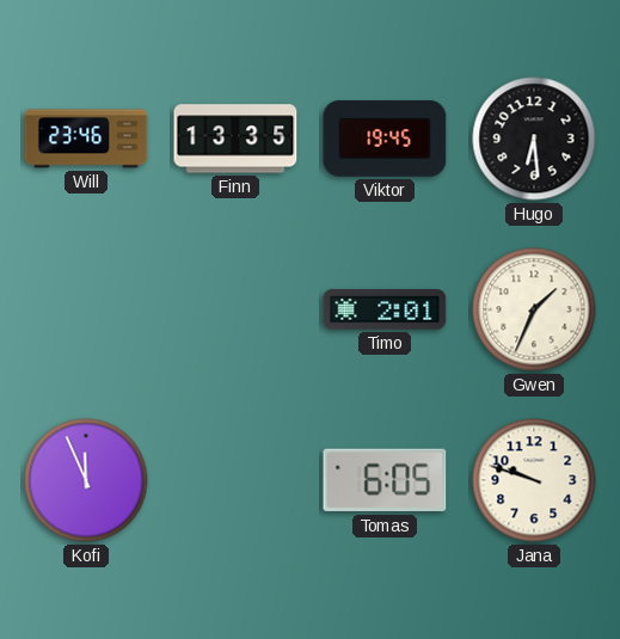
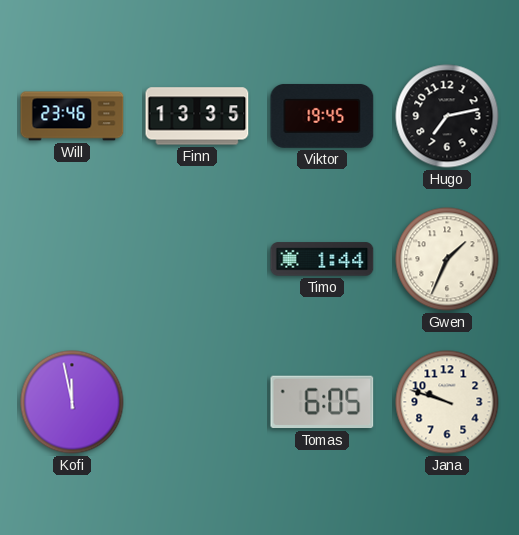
Hugo: 6:29 -> 7:13
Timo: 2:01 -> 1:44
Kofi: 11:56 -> 11:58
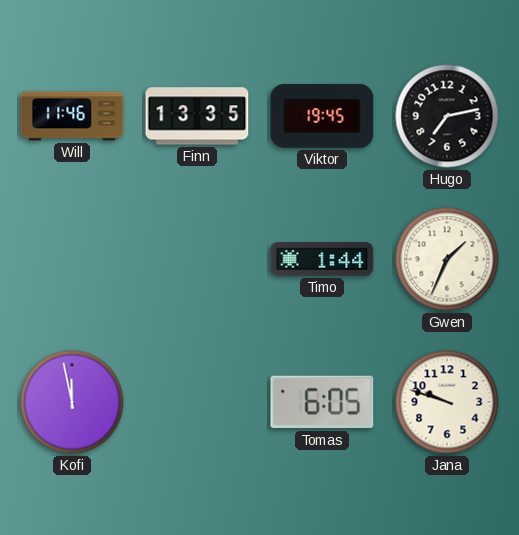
Will: 23:46 -> 11:46
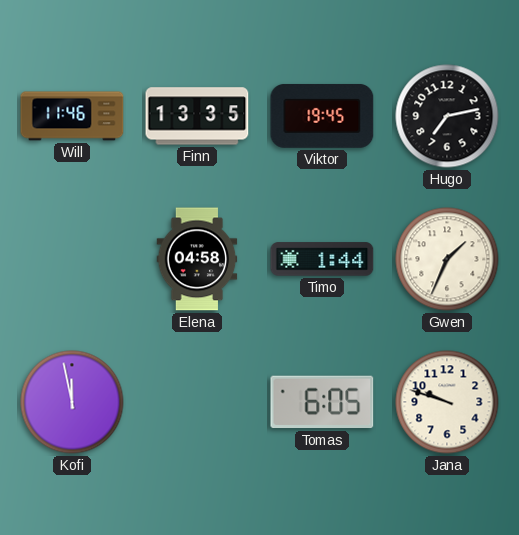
Elena: none -> 04:58
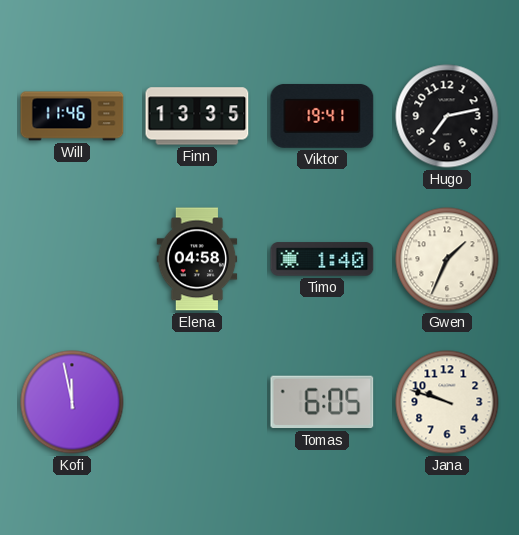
Viktor: 19:45 -> 19:41
Timo: 1:44 -> 1:40
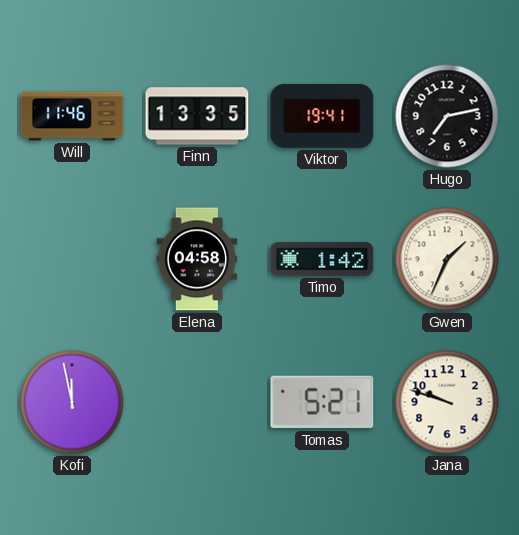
Timo: 1:40 -> 1:42
Tomas: 6:05 -> 5:21
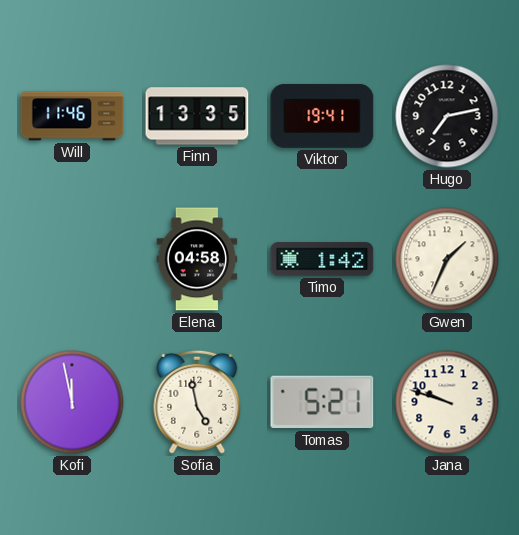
Sofia: none -> 4:58
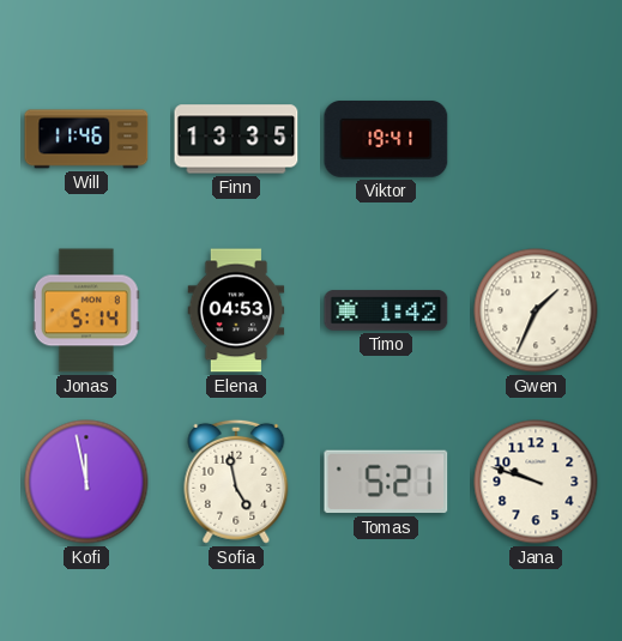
Hugo: 7:13 -> none
Jonas: none -> 5:14
Elena: 04:58 -> 04:53
